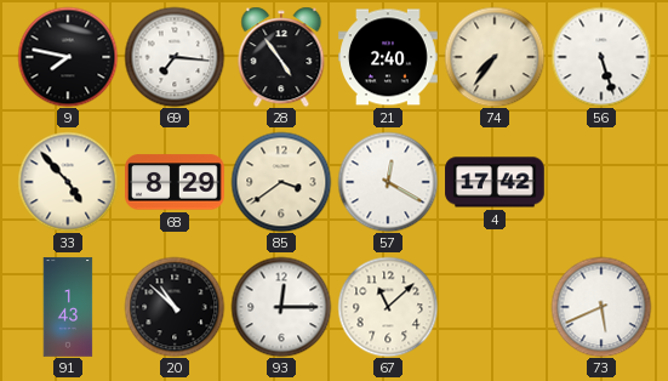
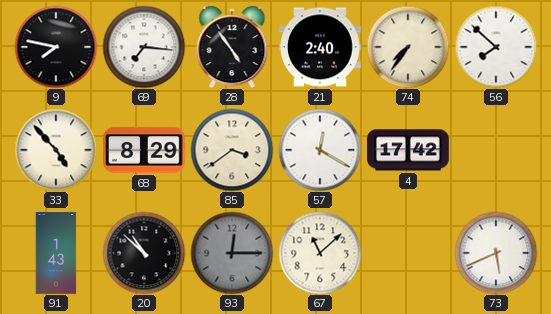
56: 5:27 -> 7:52
93 dial: white -> grey
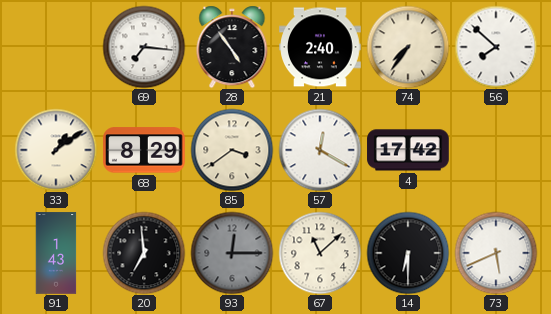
9: 7:47 -> none
33: 4:53 -> 1:09
20: 10:52 -> 6:59
14: none -> 6:30
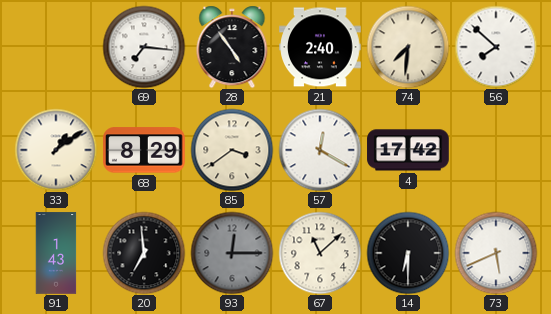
74: 7:36 -> 7:31
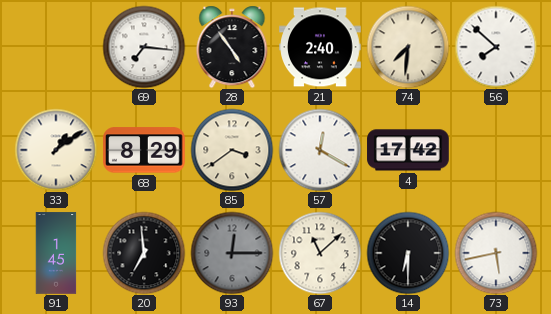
91: 1:43 -> 1:45
73: 5:41 -> 5:43
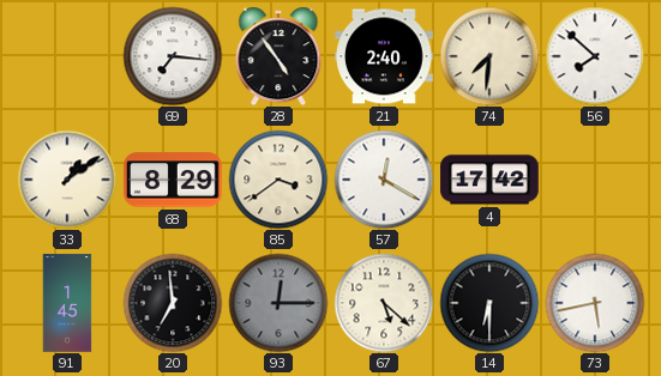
67: 11:08 -> 5:22
